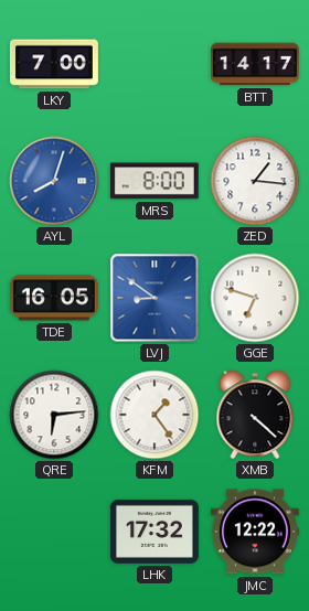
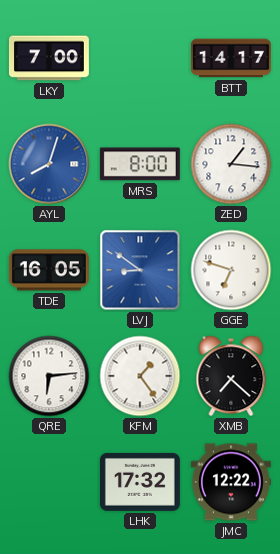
XMB: 4:22 -> 7:22
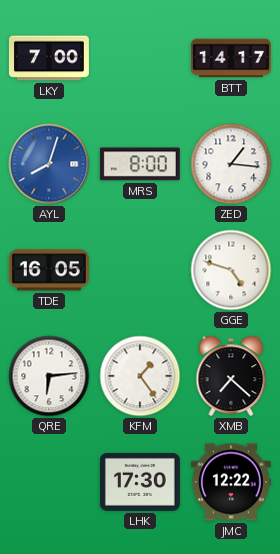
LVJ: 8:51 -> none
GGE: 6:48 -> 4:48
LHK: 17:32 -> 17:30
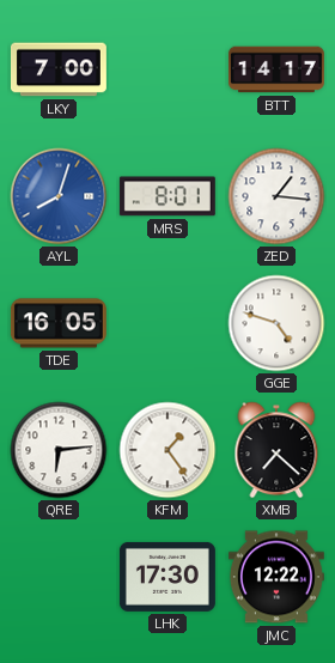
MRS: 8:00 -> 8:01
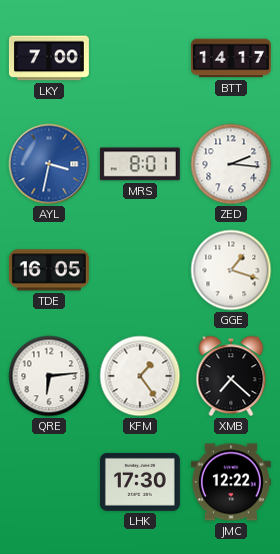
AYL: 8:03 -> 3:32
ZED: 1:16 -> 2:16
GGE: 4:48 -> 1:18
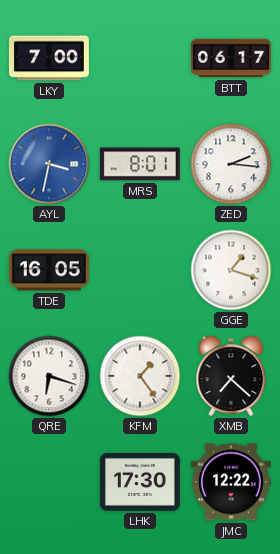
BTT: 14:17 -> 06:17
QRE: 6:14 -> 6:18
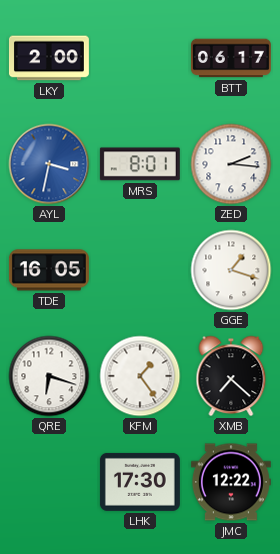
LKY: 7:00 -> 2:00
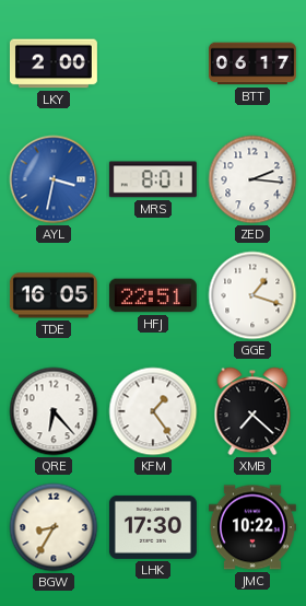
HFJ: none -> 22:51
QRE: 6:18 -> 6:23
BGW: none -> 8:35
JMC: 12:22 -> 10:22
